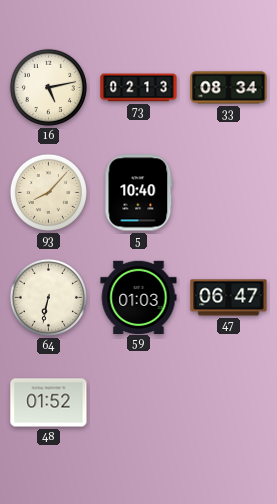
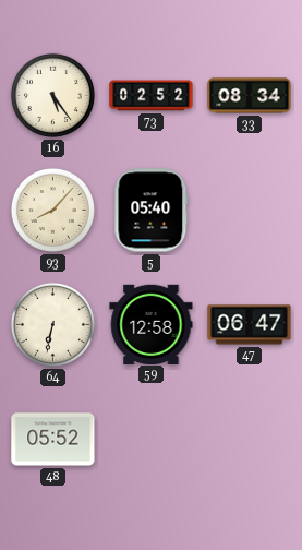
16: 5:13 -> 5:24
73: 02:13 -> 02:52
5: 10:40 -> 05:40
59: 01:03 -> 12:58
48: 01:52 -> 05:52
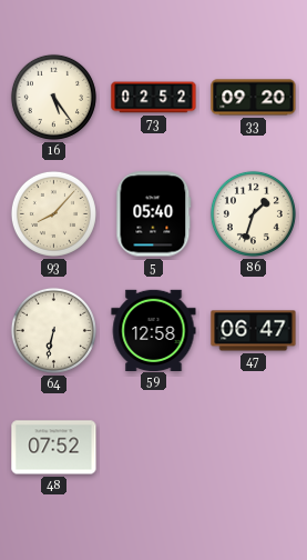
33: 08:34 -> 09:20
86: none -> 1:33
48: 05:52 -> 07:52
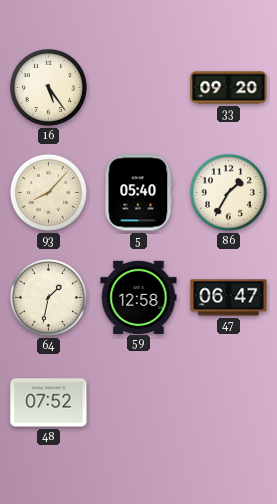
73: 02:52 -> none
86: 1:33 -> 1:35
64: 6:32 -> 1:32
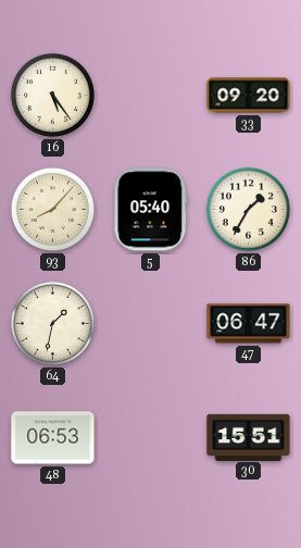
59: 12:58 -> none
48: 07:52 -> 06:53
30: none -> 15:51
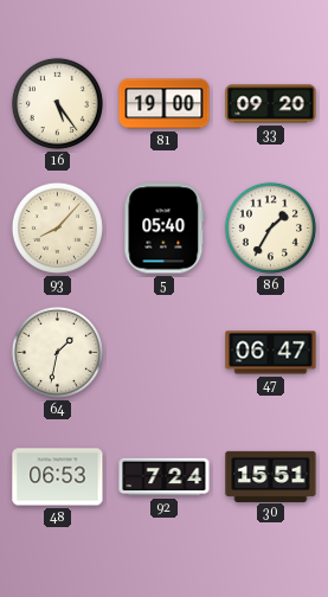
81: none -> 19:00
92: none -> 7:24
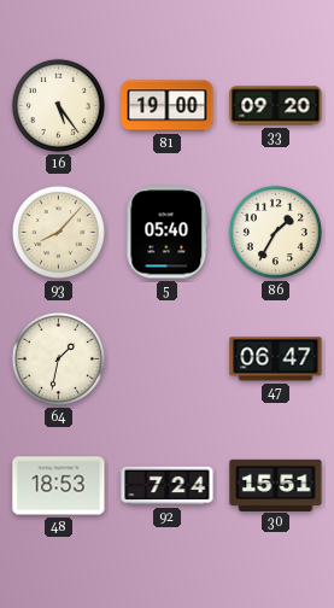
48: 06:53 -> 18:53
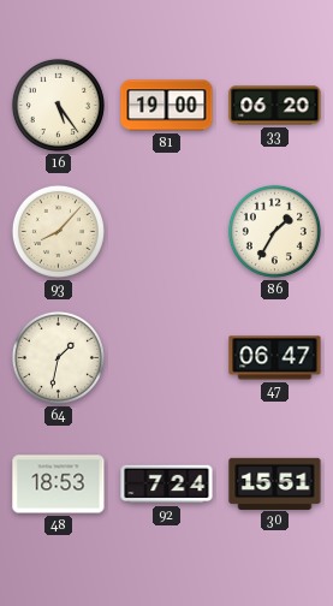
33: 09:20 -> 06:20
5: 05:40 -> none
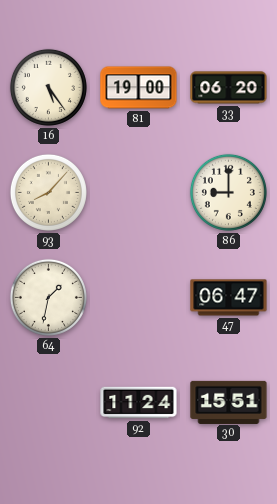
86: 1:35 -> 9:00
48: 18:53 -> none
92: 7:24 -> 11:24
